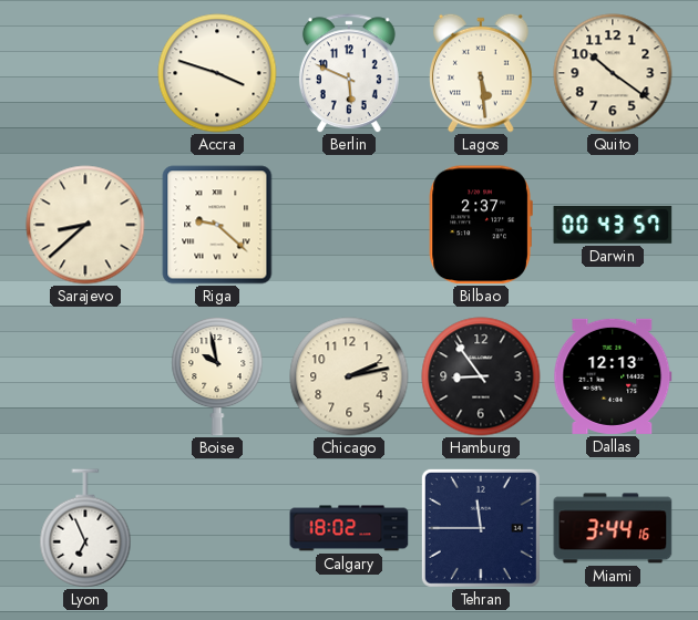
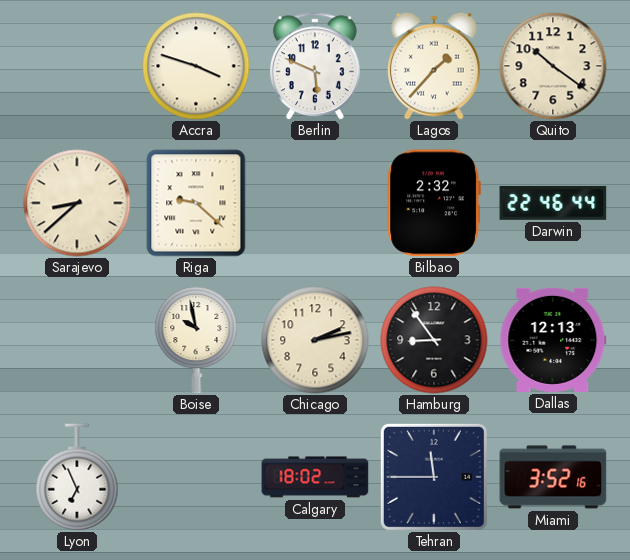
Lagos: 5:29 -> 1:37
Bilbao: 2:37 -> 2:32
Darwin: 00:43 -> 22:46
Miami: 3:44 -> 3:52
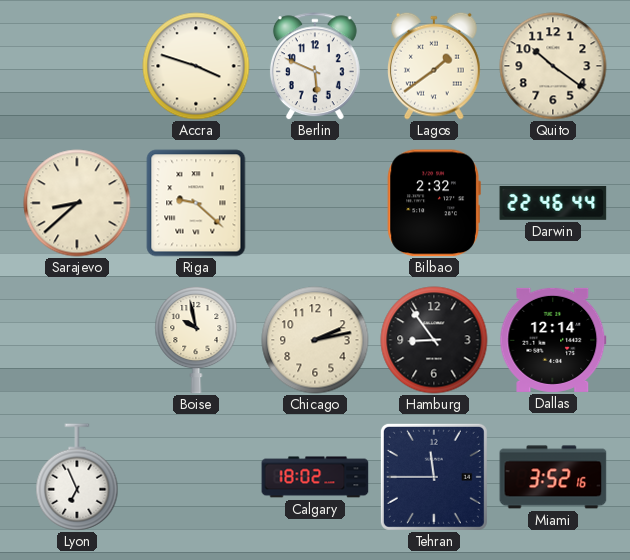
Lagos: 1:37 -> 1:39
Dallas: 12:13 -> 12:14
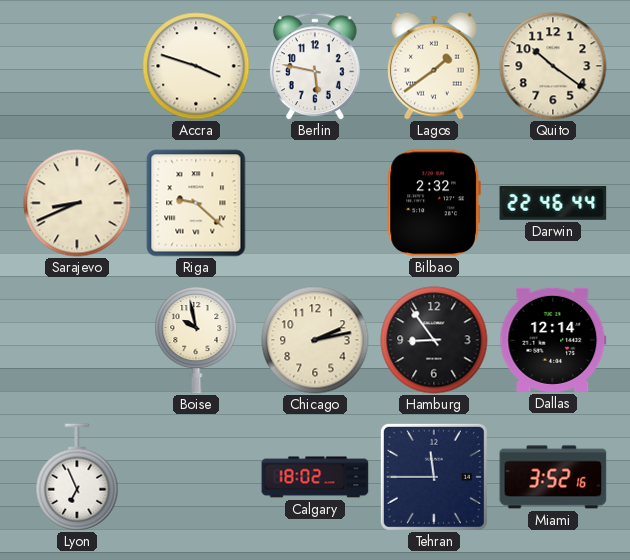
Berlin: 5:49 -> 5:47
Sarajevo: 8:38 -> 8:41
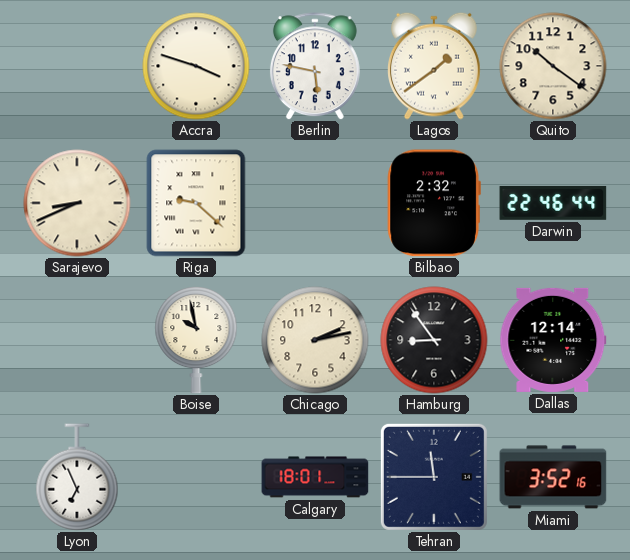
Calgary: 18:02 -> 18:01
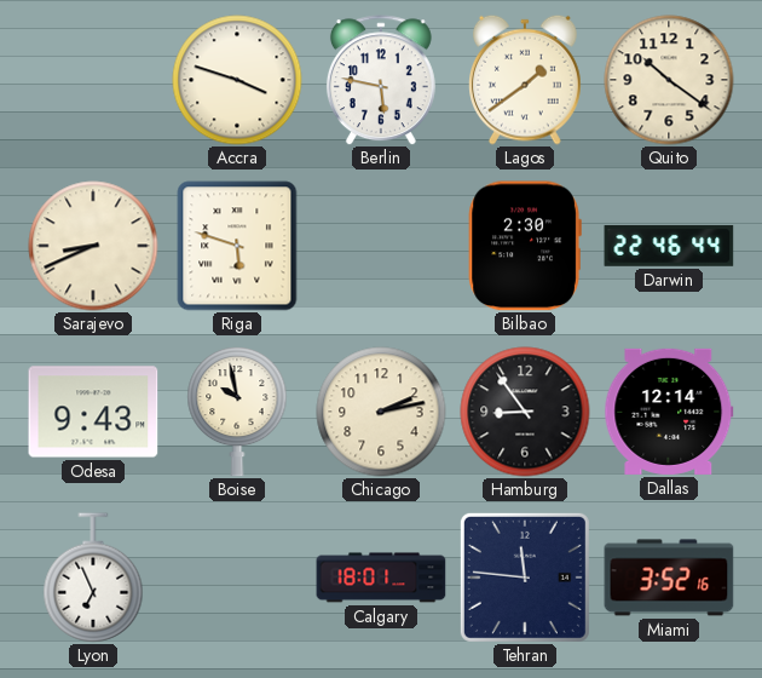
Riga: 9:22 -> 5:48
Bilbao: 2:32 -> 2:30
Odesa: none -> 9:43
Tehran: 11:45 -> 11:46
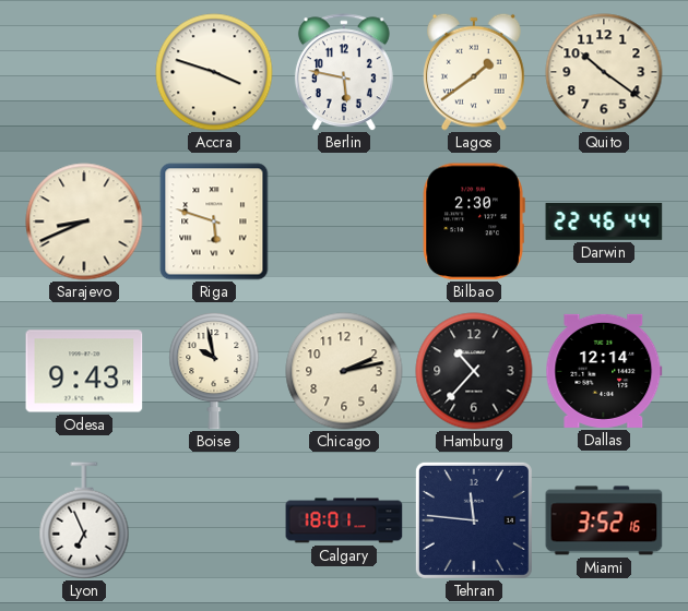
Hamburg: 8:54 -> 10:37
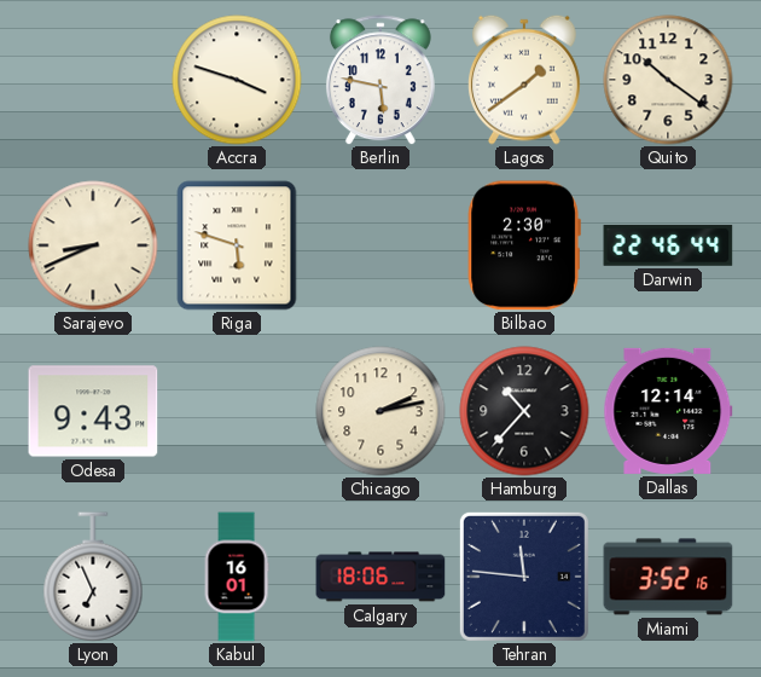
Boise: 9:58 -> none
Kabul: none -> 16:01
Calgary: 18:01 -> 18:06
